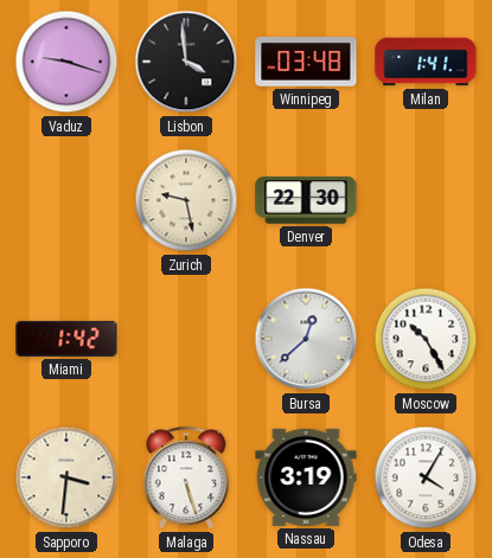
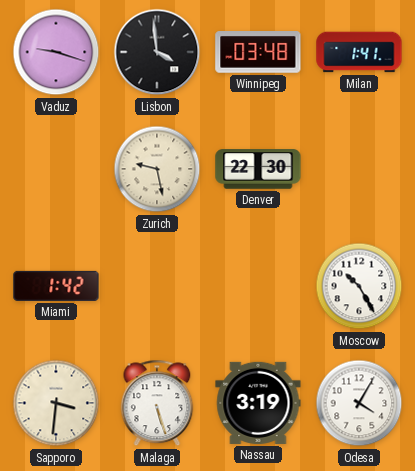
Bursa: 12:38 -> none
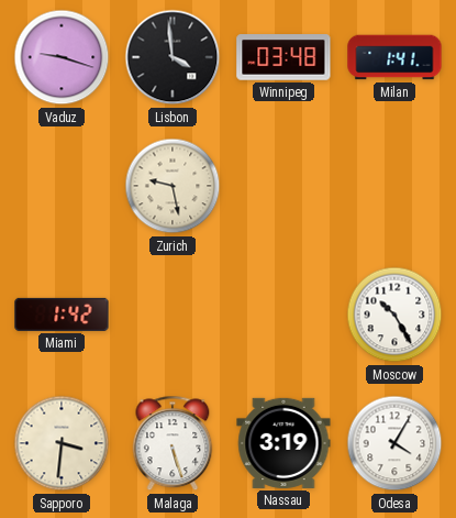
Denver: 22:30 -> none
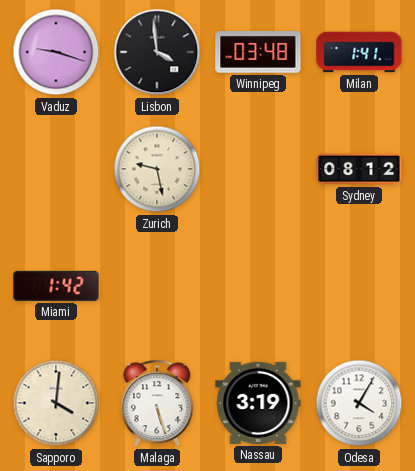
Sydney: none -> 08:12
Moscow: 10:25 -> none
Sapporo: 3:31 -> 4:01
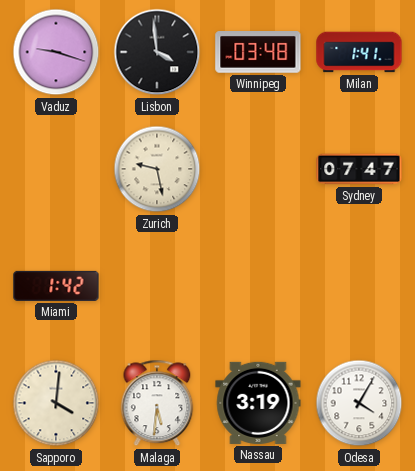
Sydney: 08:12 -> 07:47
Malaga: 5:27 -> 5:31
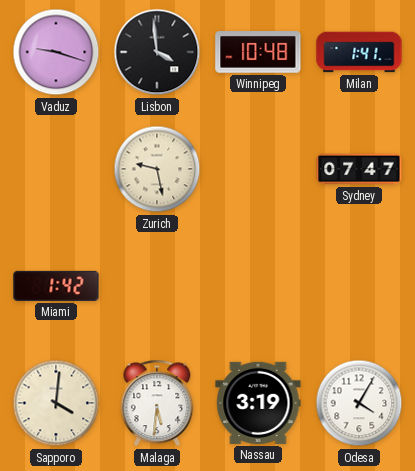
Winnipeg: 03:48 -> 10:48
